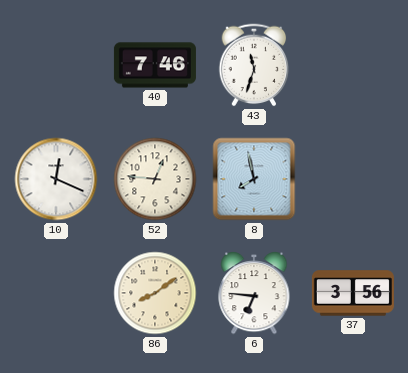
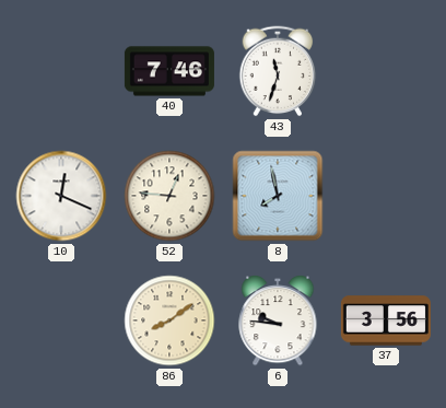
6: 6:46 -> 9:46
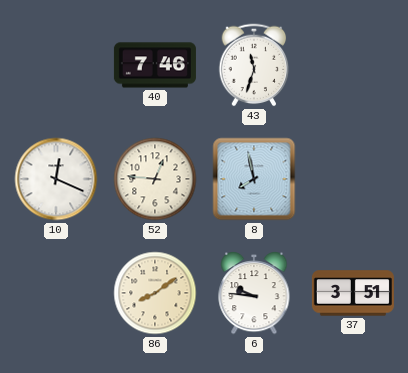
37: 3:56 -> 3:51
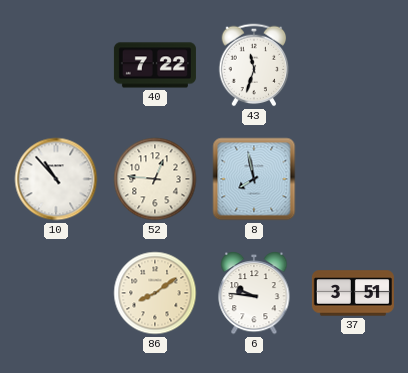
40: 7:46 -> 7:22
10: 12:19 -> 10:53
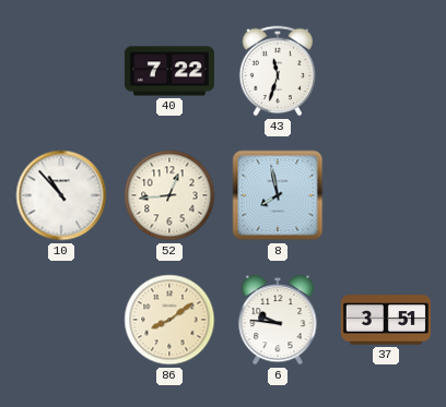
52: 12:46 -> 12:44
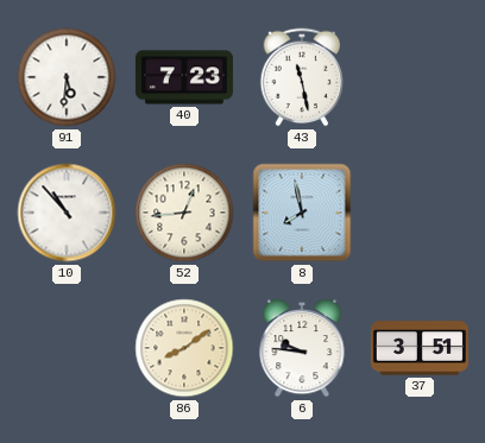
91: none -> 5:31
40: 7:22 -> 7:23
43: 11:33 -> 11:28
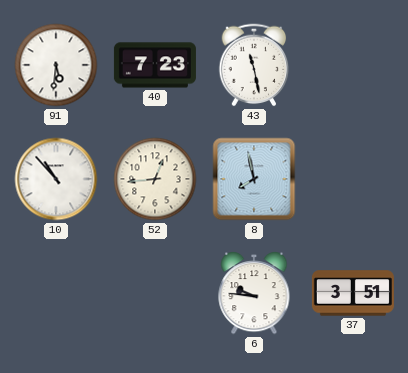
86: 8:09 -> none
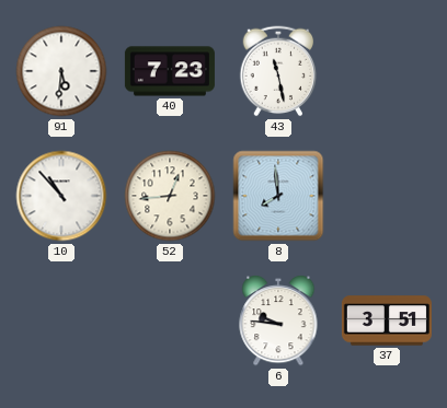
8: 7:58 -> 7:59
